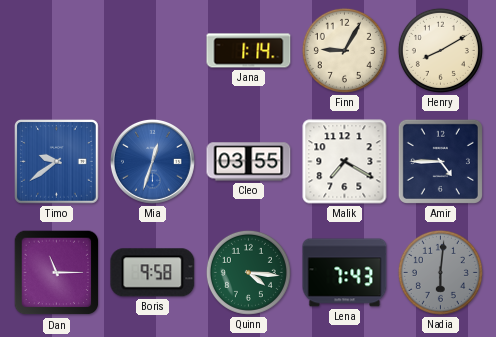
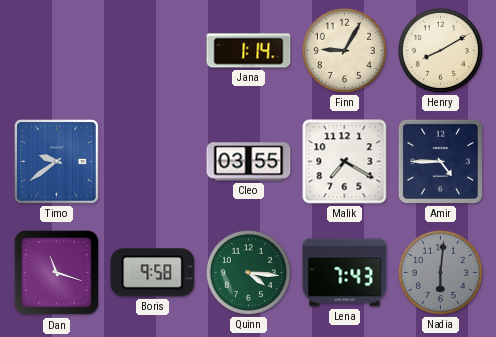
Mia: 12:33 -> none
Dan: 11:15 -> 11:18
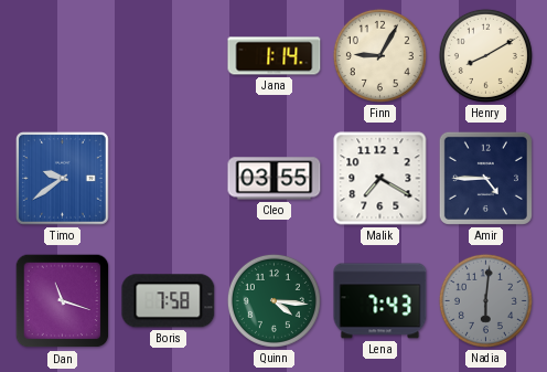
Boris: 9:58 -> 7:58
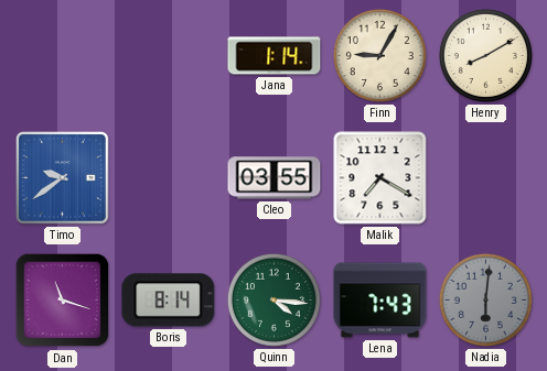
Amir: 4:45 -> none
Boris: 7:58 -> 8:14
